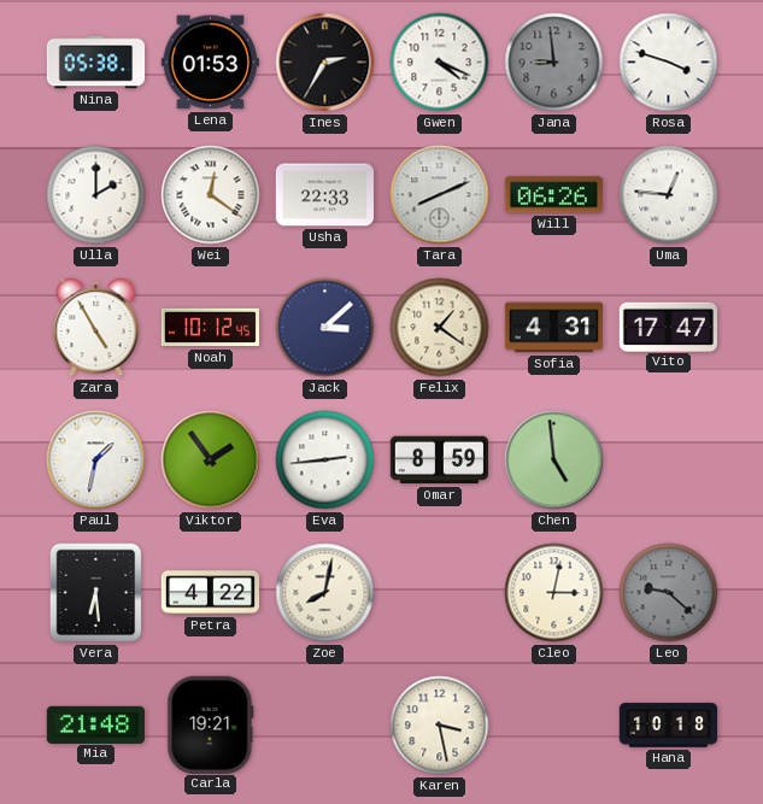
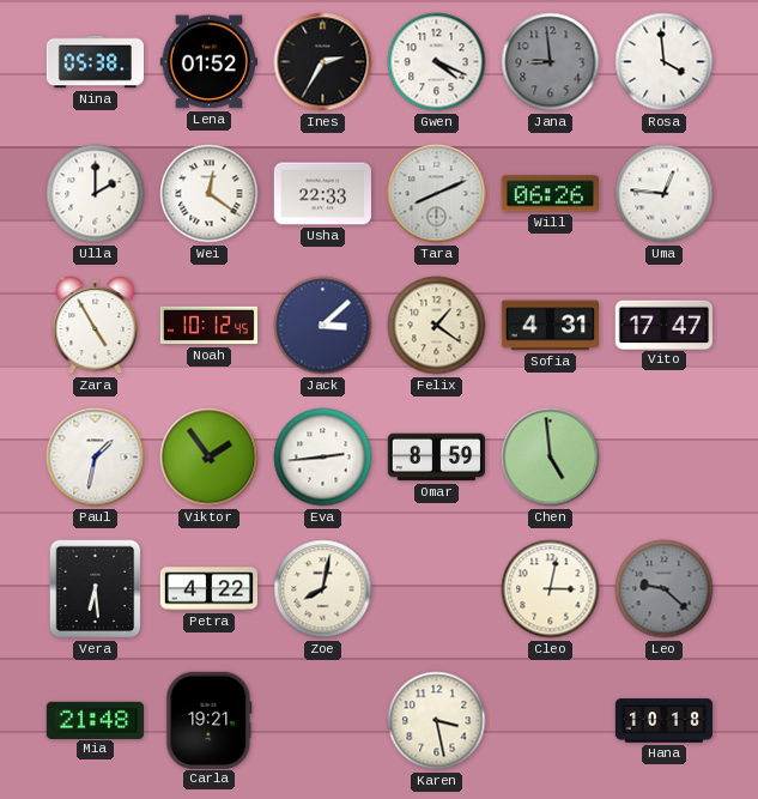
Lena: 01:53 -> 01:52
Rosa: 3:48 -> 3:59
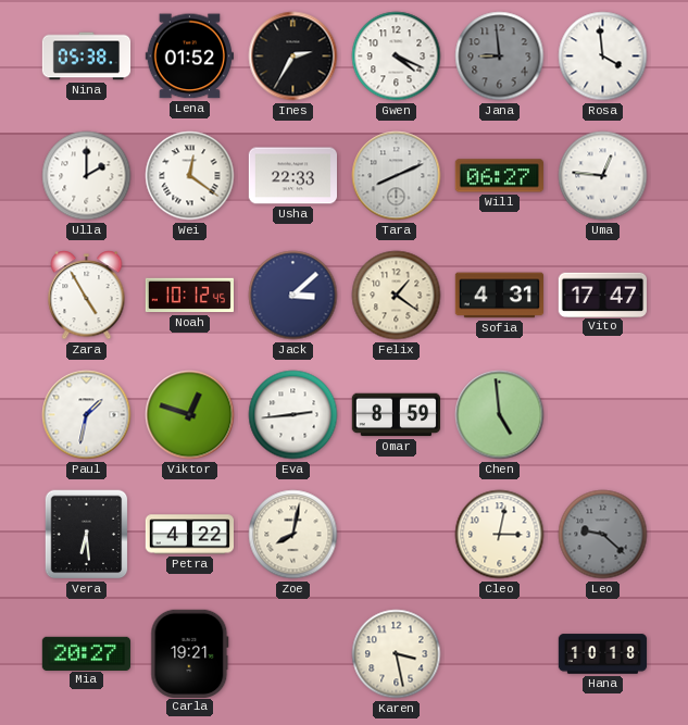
Will: 06:26 -> 06:27
Viktor: 1:54 -> 12:48
Mia: 21:48 -> 20:27
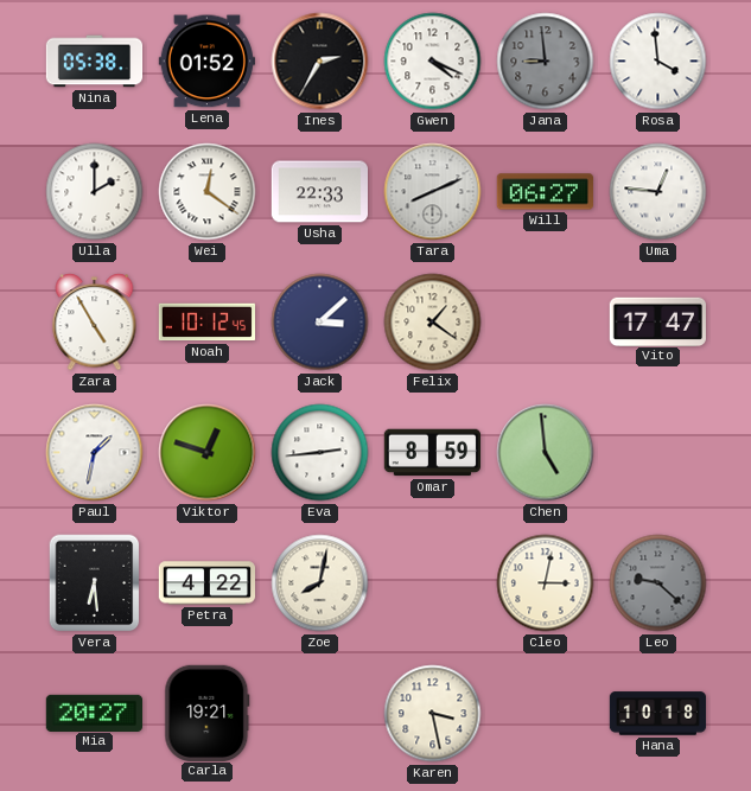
Sofia: 4:31 -> none
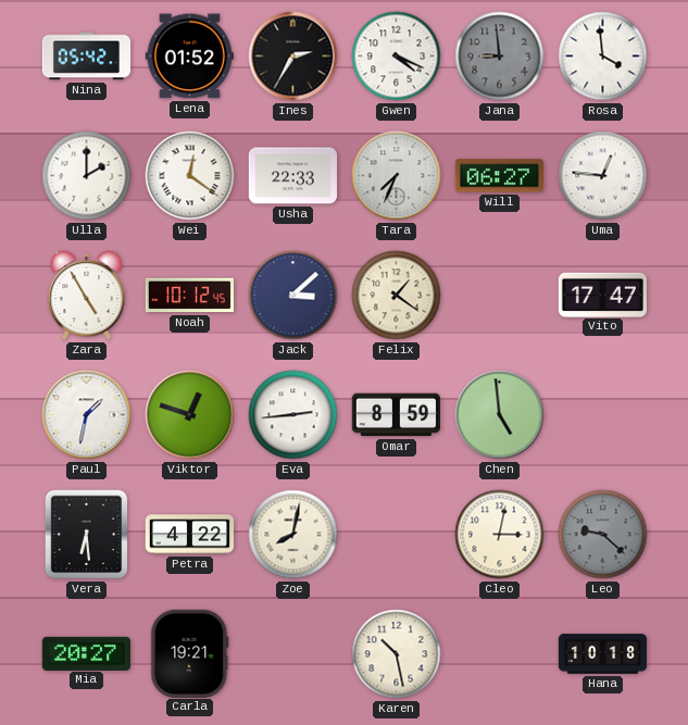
Nina: 05:38 -> 05:42
Tara: 8:11 -> 7:34
Karen: 3:28 -> 10:28
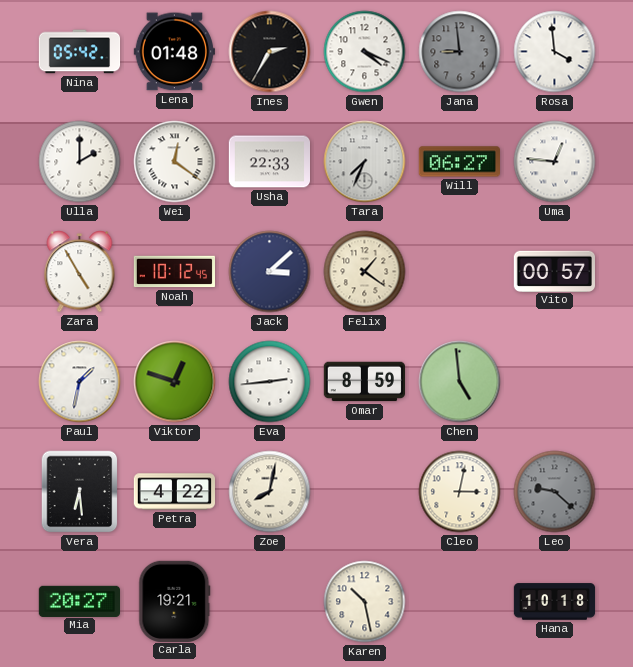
Lena: 01:52 -> 01:48
Vito: 17:47 -> 00:57
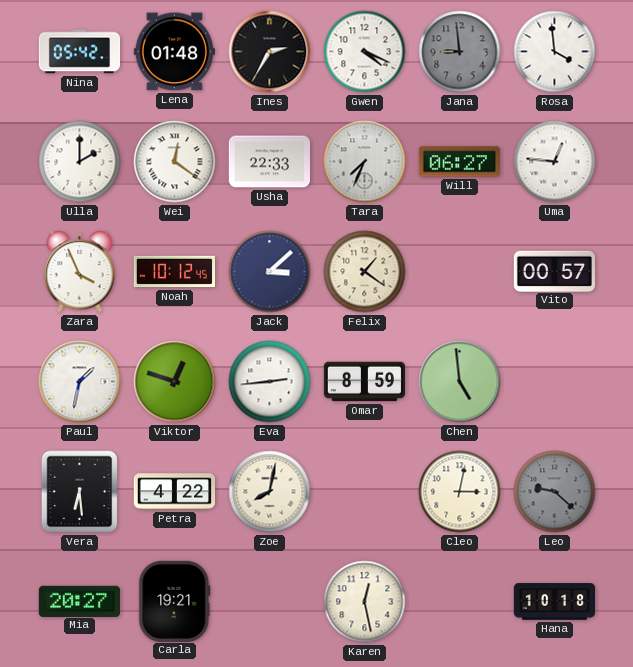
Zara: 4:55 -> 3:56
Karen: 10:28 -> 12:28
